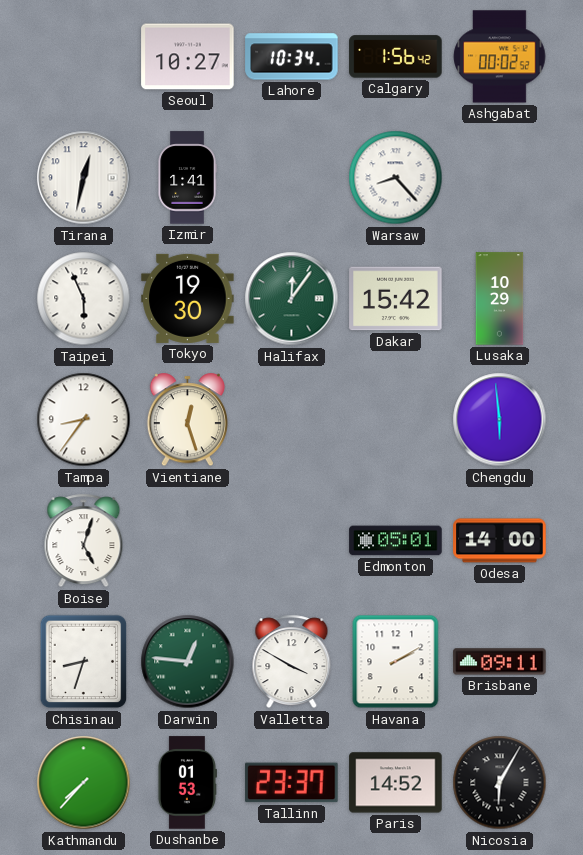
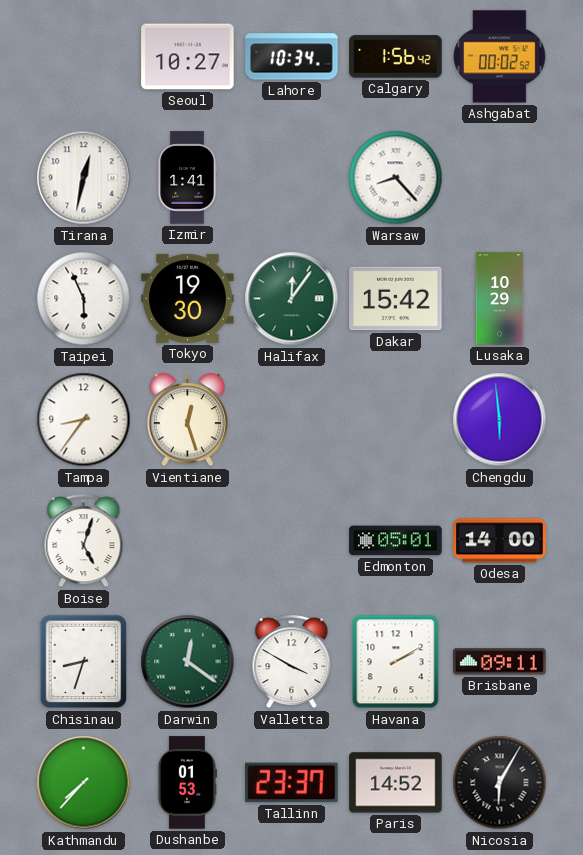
Darwin: 12:46 -> 12:21
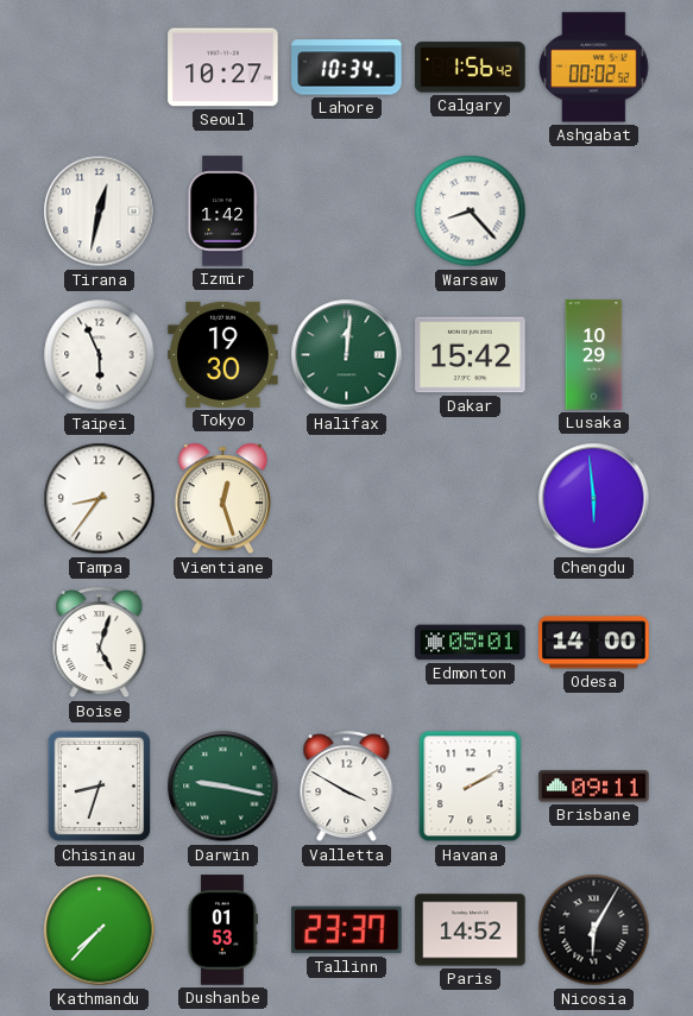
Izmir: 1:41 -> 1:42
Halifax: 12:06 -> 12:01
Darwin: 12:21 -> 9:17
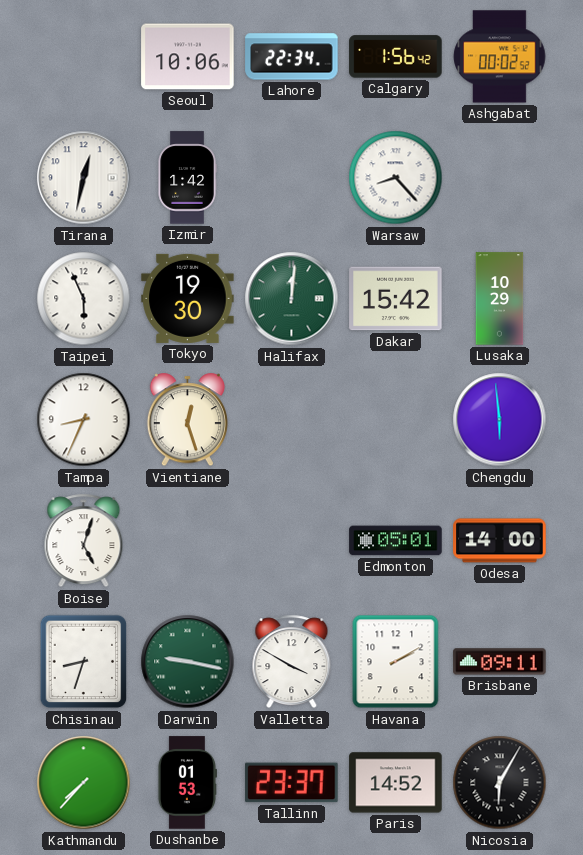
Seoul: 10:27 -> 10:06
Lahore: 10:34 -> 22:34
Tampa: 8:36 -> 8:34
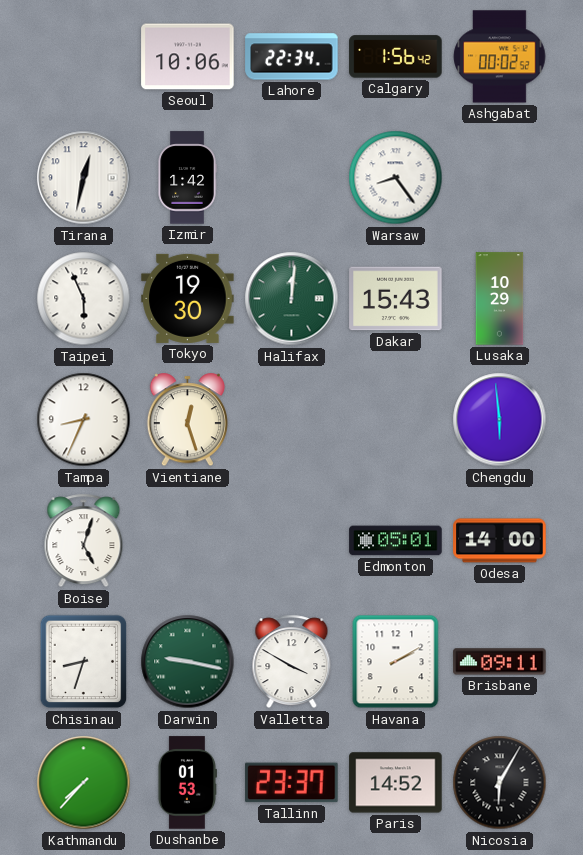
Warsaw: 8:23 -> 8:24
Dakar: 15:42 -> 15:43
